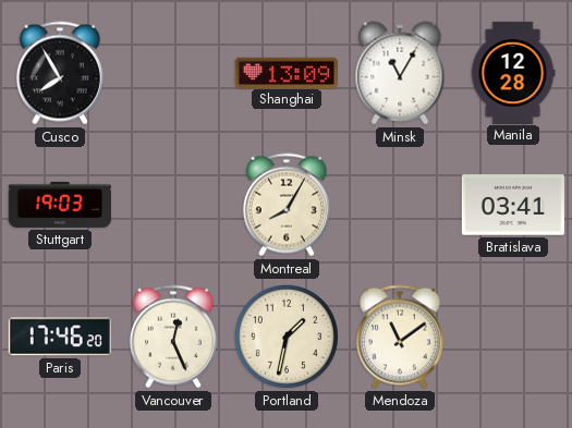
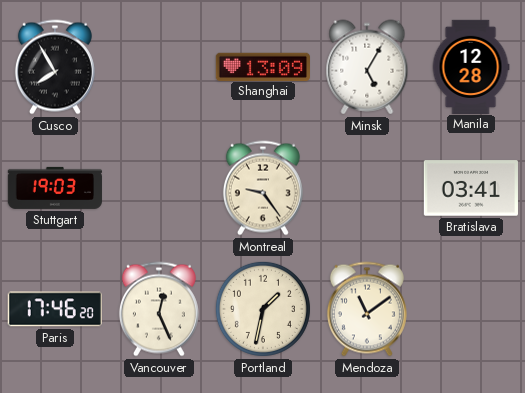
Minsk: 11:05 -> 5:05
Montreal: 8:05 -> 9:24
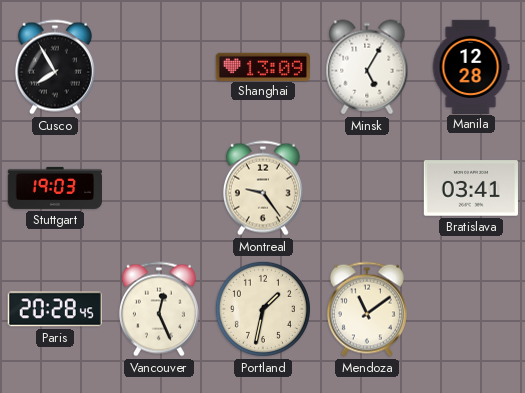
Paris: 17:46 -> 20:28
